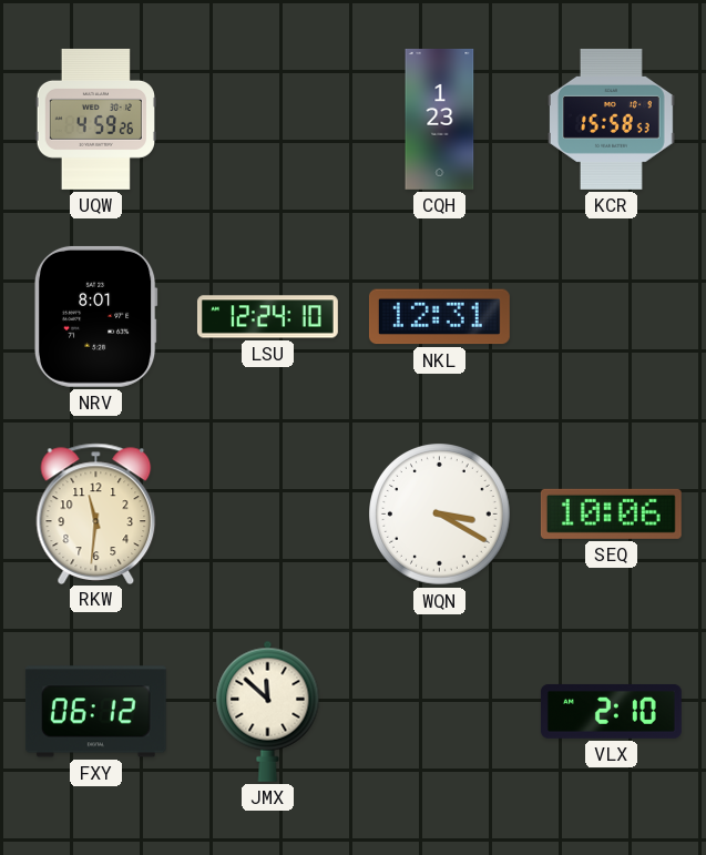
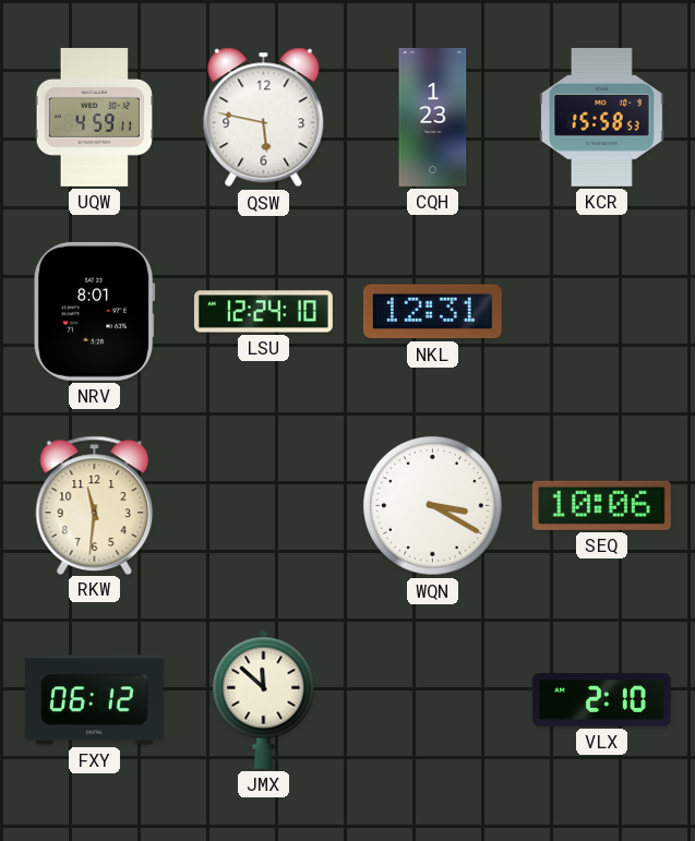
UQW: 4:59:26 -> 4:59:11
QSW: none -> 5:47
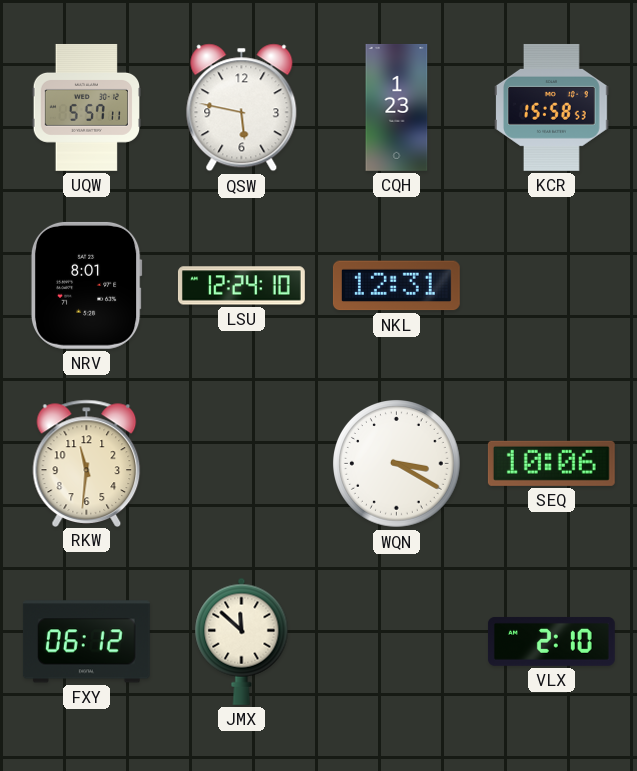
UQW: 4:59 -> 5:57
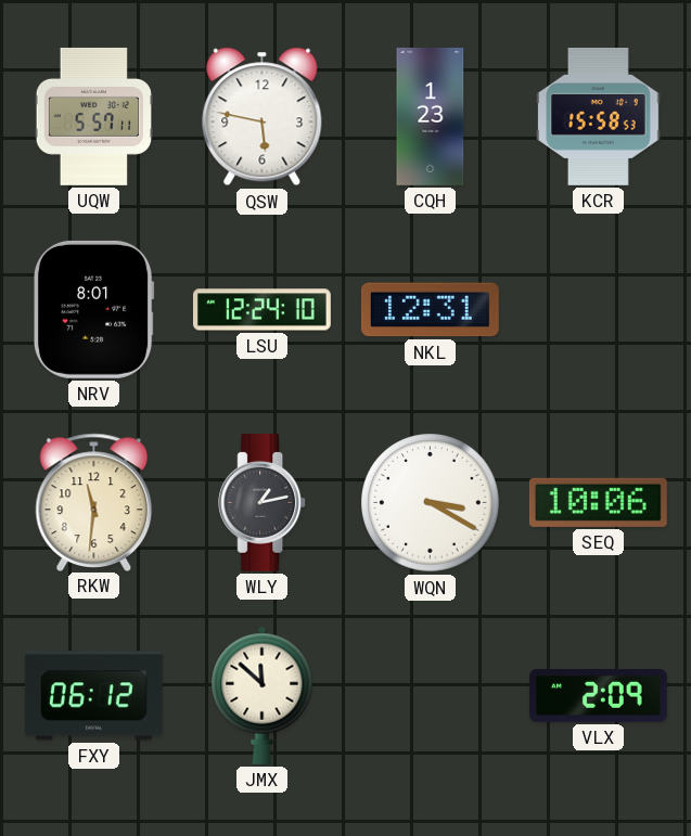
WLY: none -> 1:13
VLX: 2:10 -> 2:09
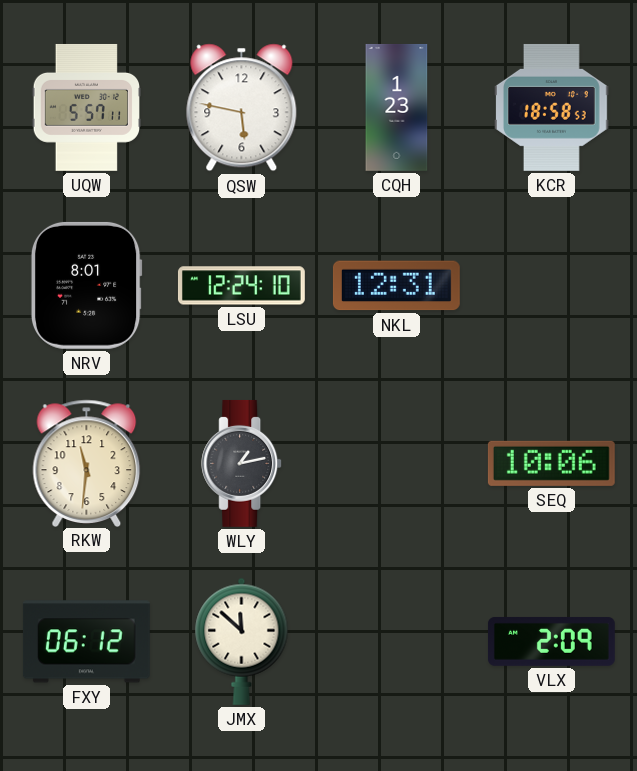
KCR: 15:58 -> 18:58
WQN: 3:20 -> none
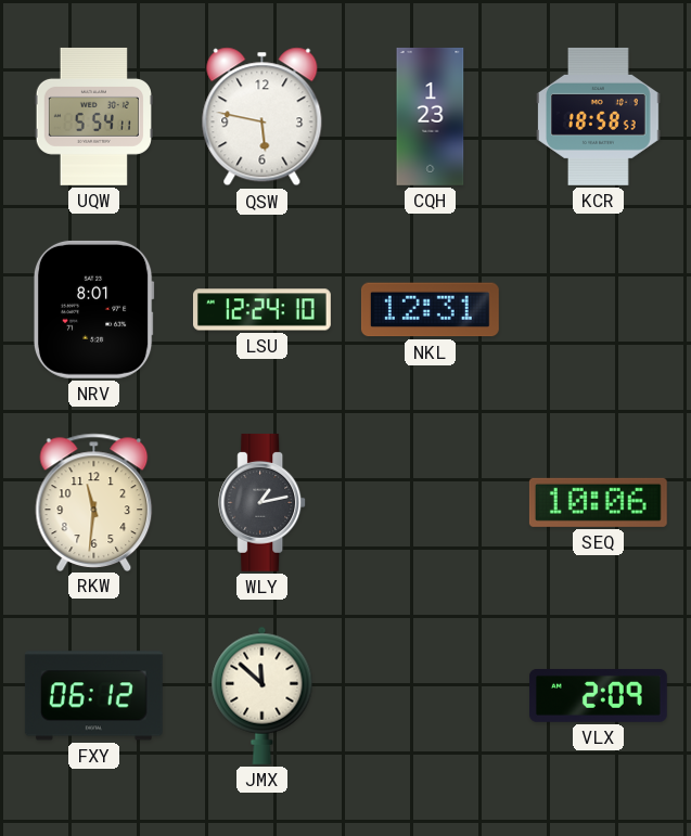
UQW: 5:57 -> 5:54
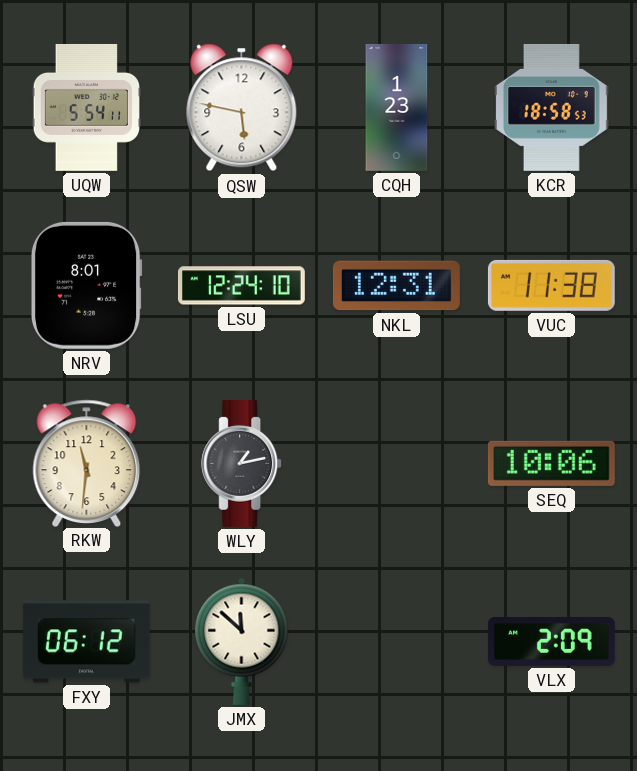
VUC: none -> 11:38
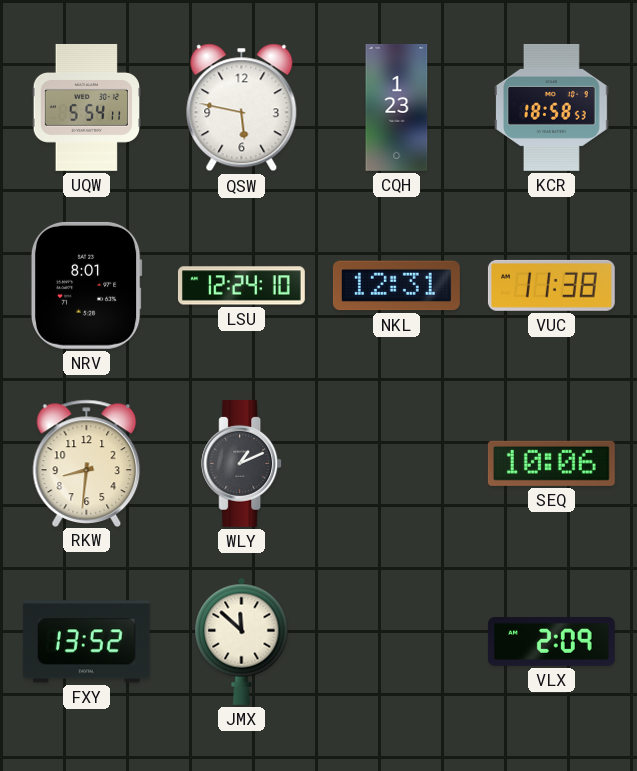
RKW: 11:31 -> 8:31
WLY: 1:13 -> 1:11
FXY: 06:12 -> 13:52
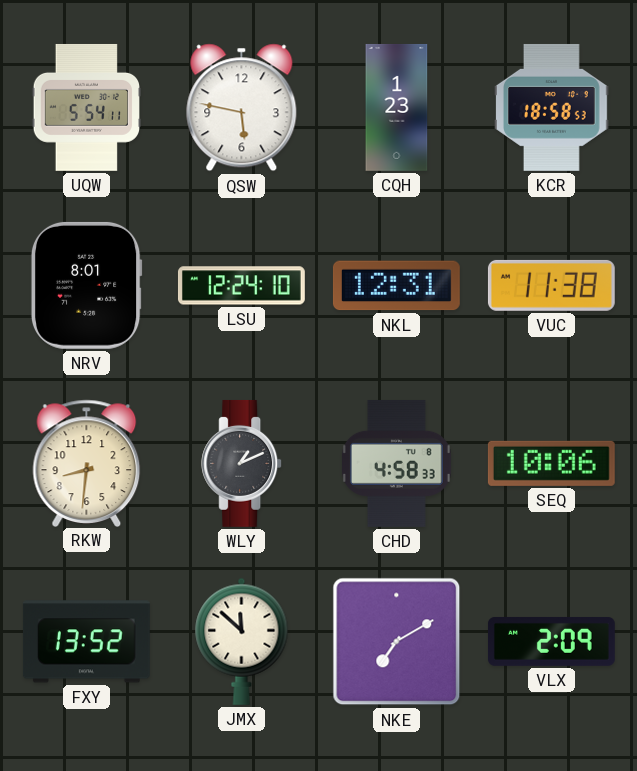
CHD: none -> 4:58
NKE: none -> 7:10
